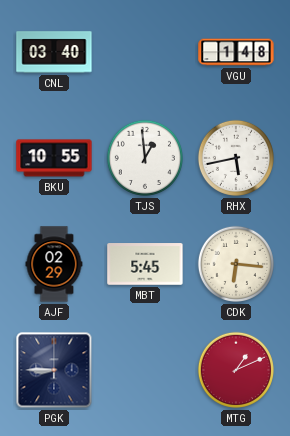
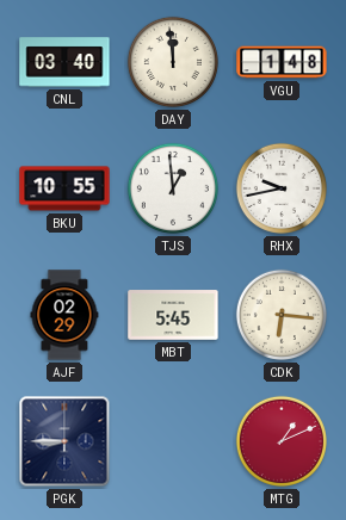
DAY: none -> 11:59
RHX: 5:43 -> 9:43
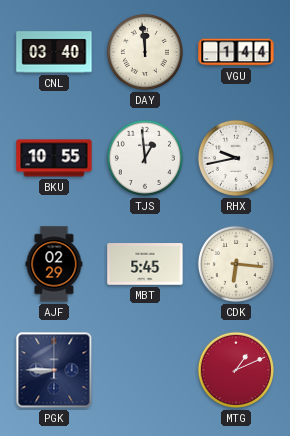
VGU: 1:48 -> 1:44
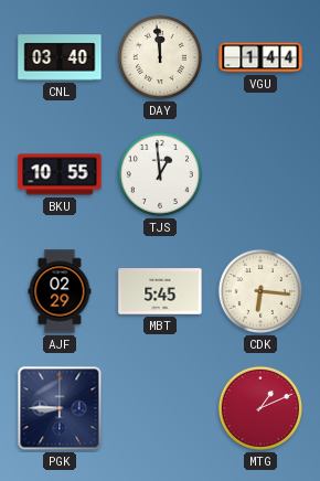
RHX: 9:43 -> none
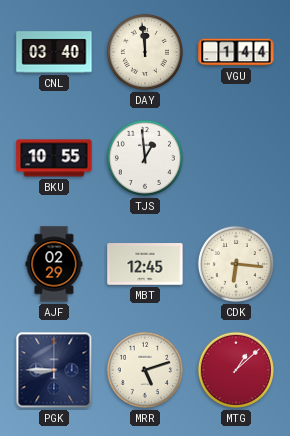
MBT: 5:45 -> 12:45
MRR: none -> 5:12
MTG: 1:11 -> 1:08
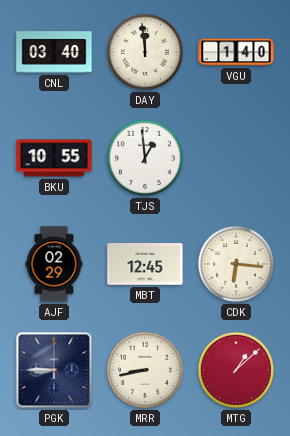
VGU: 1:44 -> 1:40
MRR: 5:12 -> 8:43
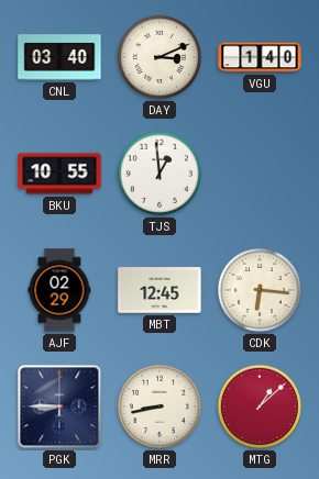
DAY: 11:59 -> 3:11
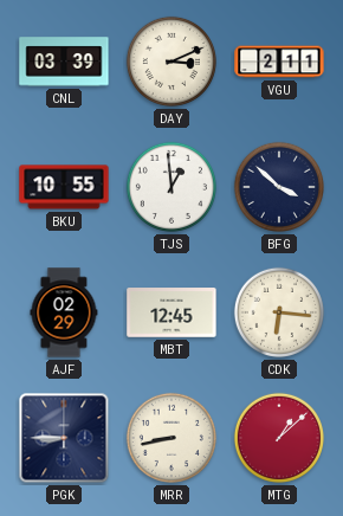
CNL: 03:40 -> 03:39
VGU: 1:40 -> 2:11
BFG: none -> 3:52
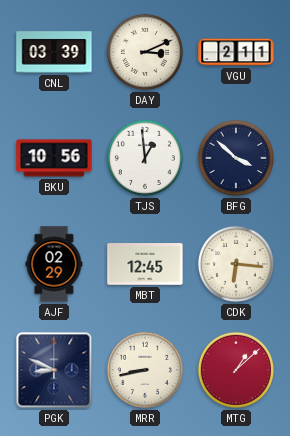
BKU: 10:55 -> 10:56
PGK: 8:45 -> 8:49
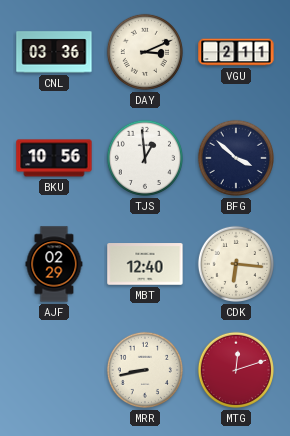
CNL: 03:39 -> 03:36
MBT: 12:45 -> 12:40
PGK: 8:49 -> none
MTG: 1:08 -> 12:12
